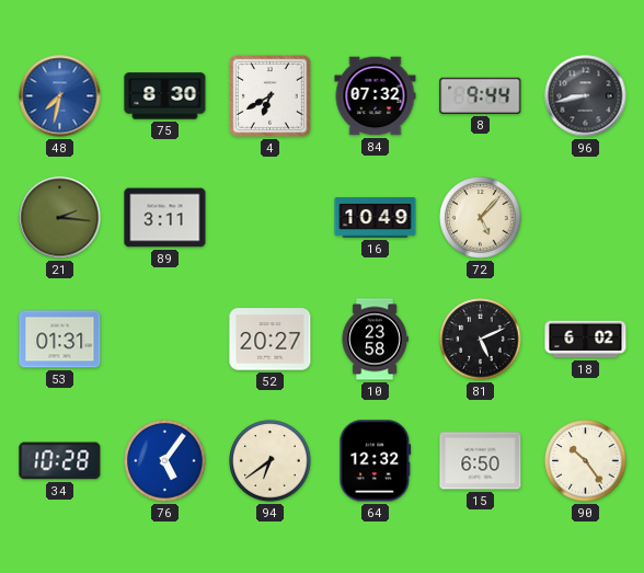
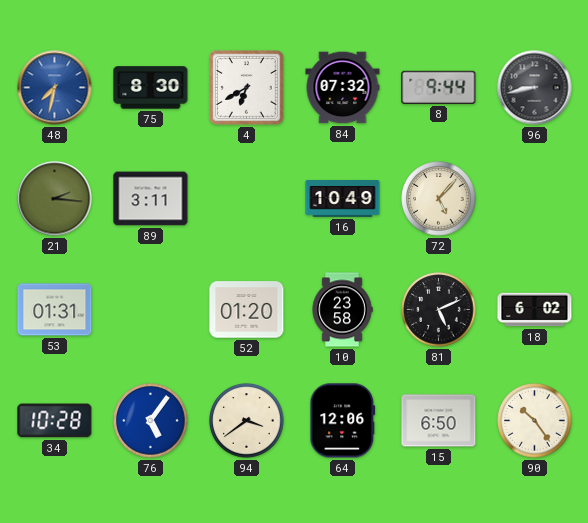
52: 20:27 -> 01:20
94: 6:39 -> 3:39
64: 12:32 -> 12:06
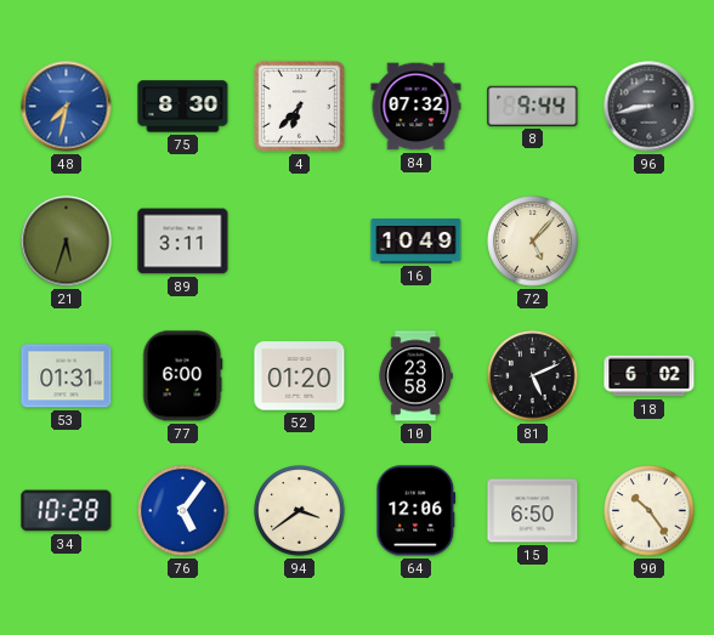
4: 6:40 -> 6:37
21: 2:16 -> 5:33
77: none -> 6:00
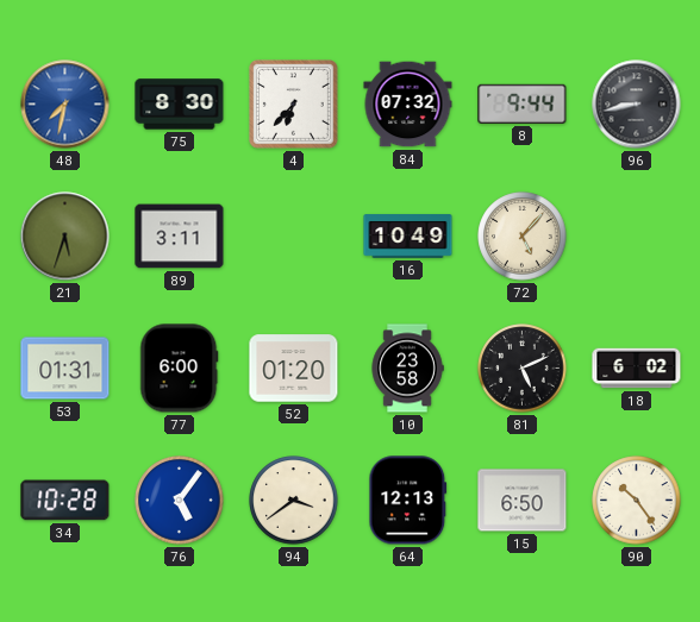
64: 12:06 -> 12:13
